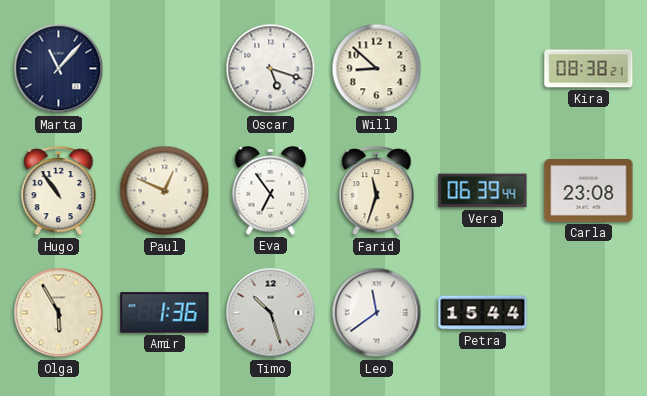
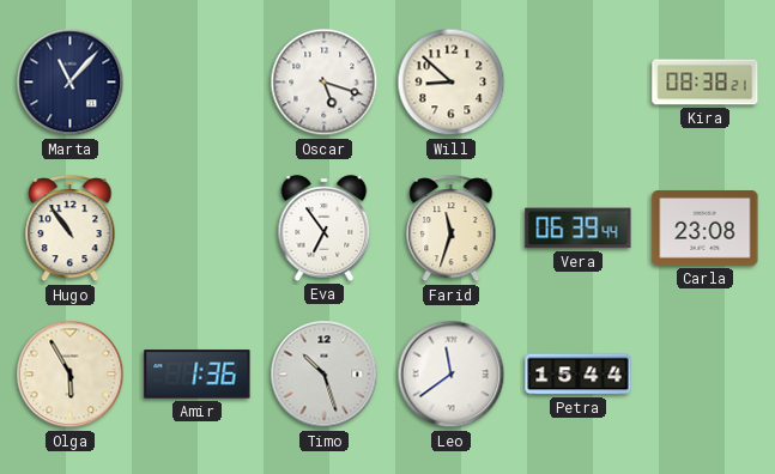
Paul: 12:49 -> none
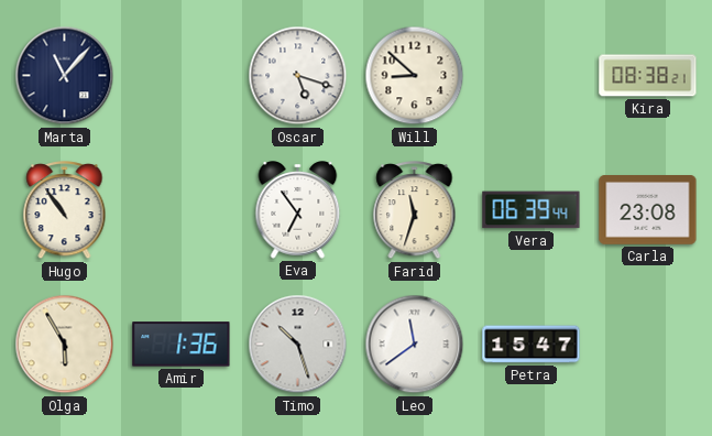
Petra: 15:44 -> 15:47
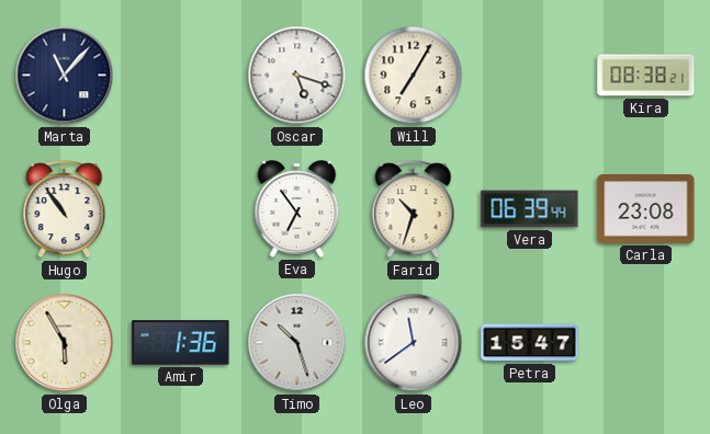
Will: 8:52 -> 7:05
Farid: 11:33 -> 10:33
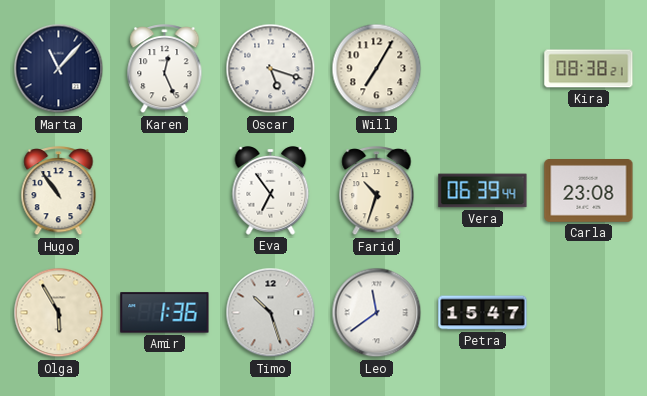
Karen: none -> 12:26
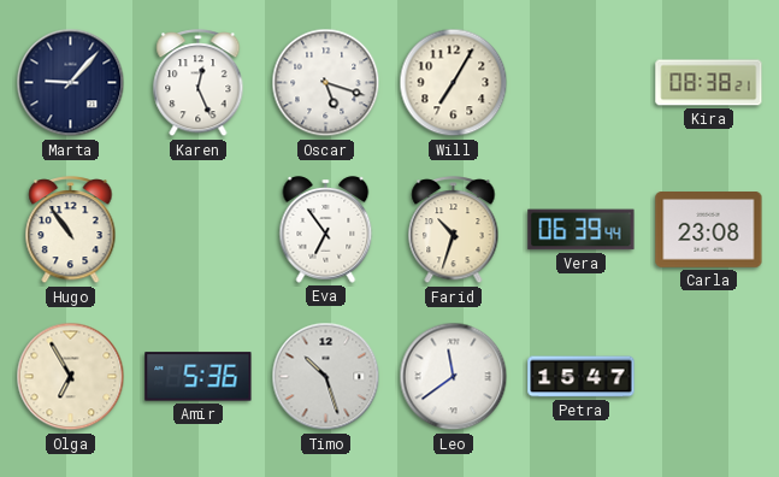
Marta: 11:07 -> 9:07
Olga: 5:55 -> 6:55
Amir: 1:36 -> 5:36
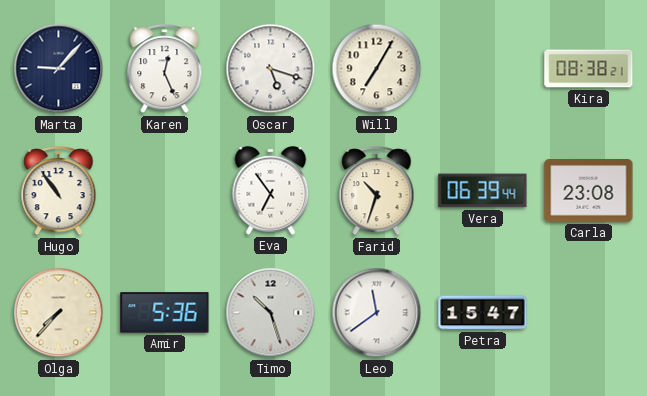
Olga: 6:55 -> 7:37
